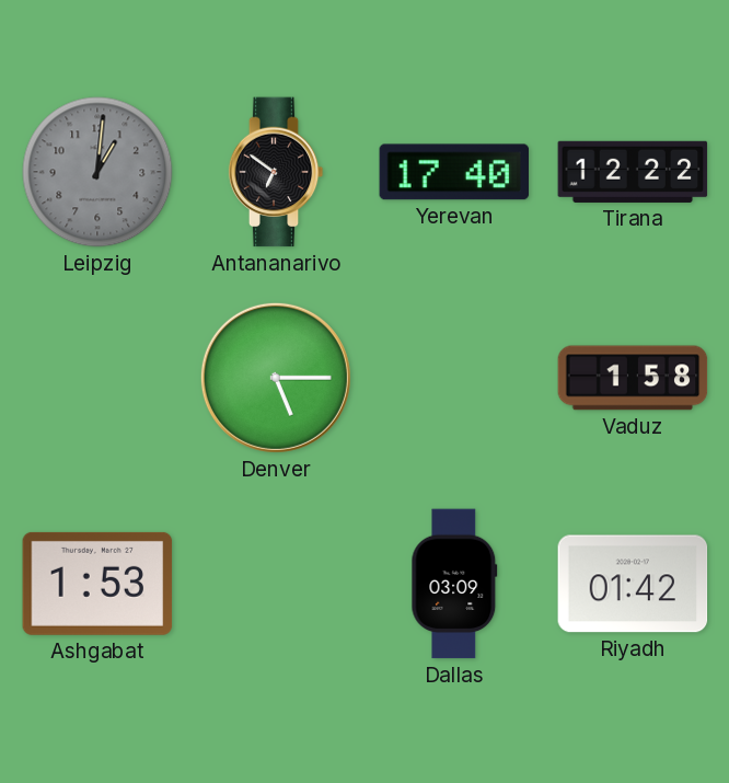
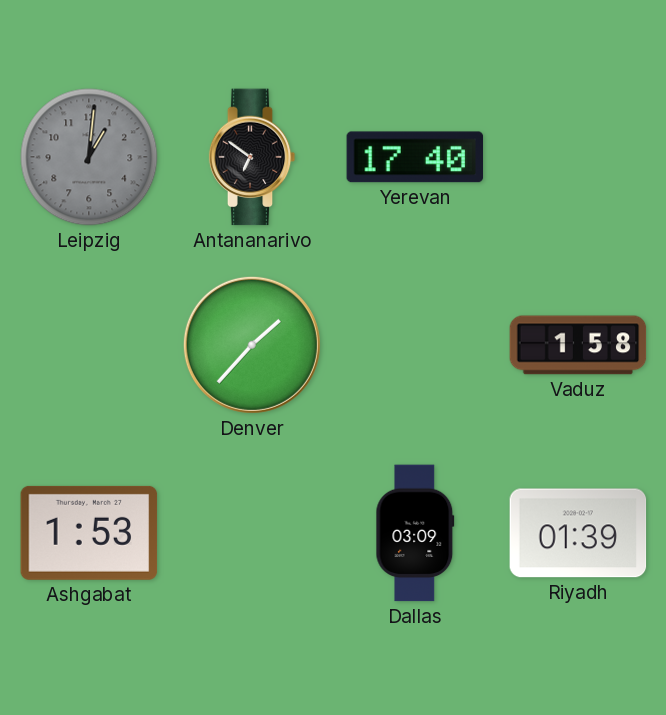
Tirana: 12:22 -> none
Denver: 5:15 -> 1:37
Riyadh: 01:42 -> 01:39
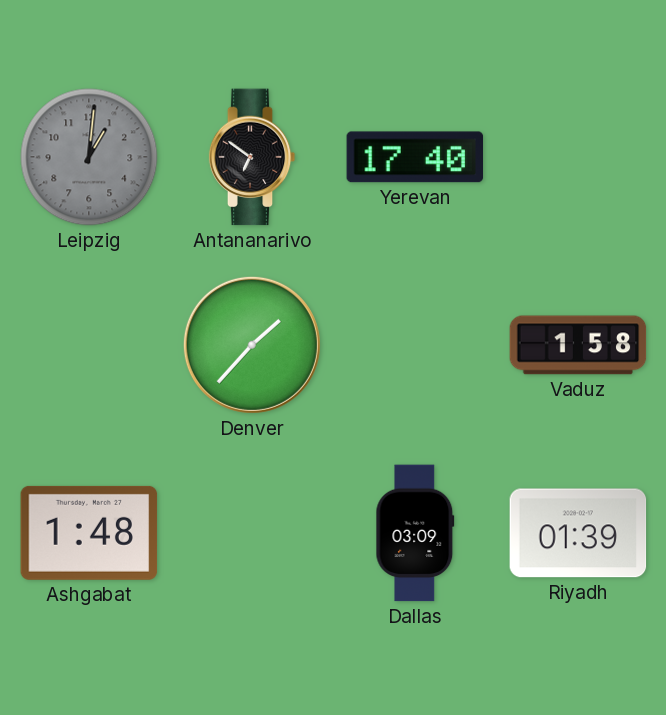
Ashgabat: 1:53 -> 1:48
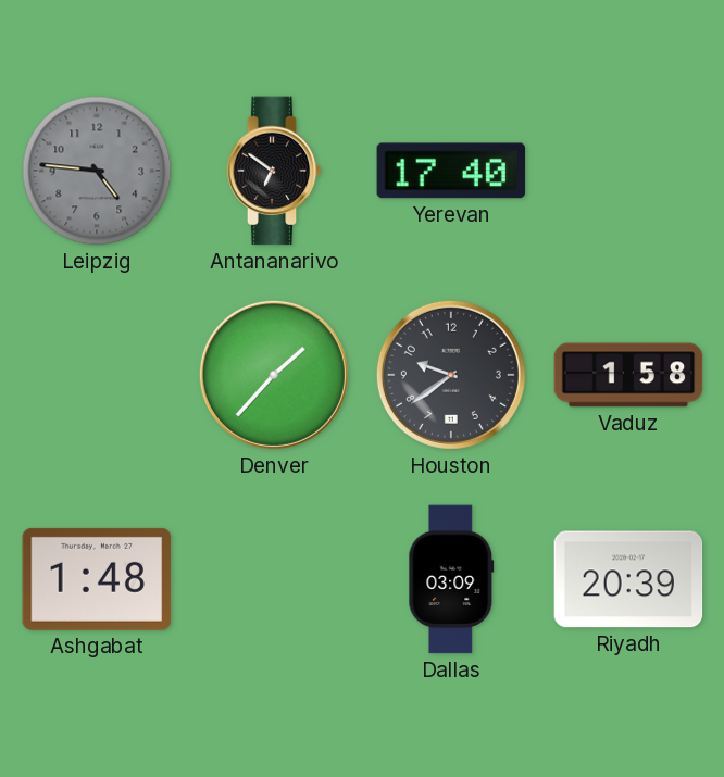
Leipzig: 1:01 -> 4:46
Houston: none -> 9:39
Riyadh: 01:39 -> 20:39
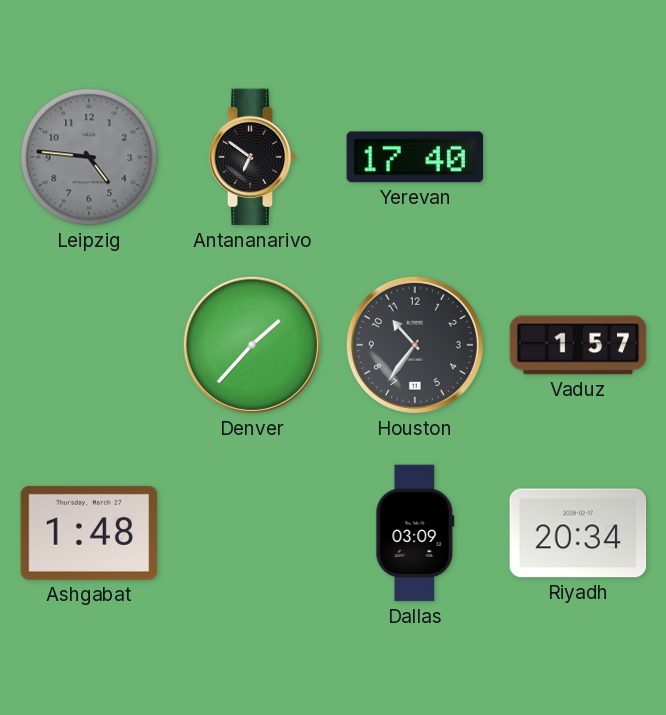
Houston: 9:39 -> 10:36
Vaduz: 1:58 -> 1:57
Riyadh: 20:39 -> 20:34
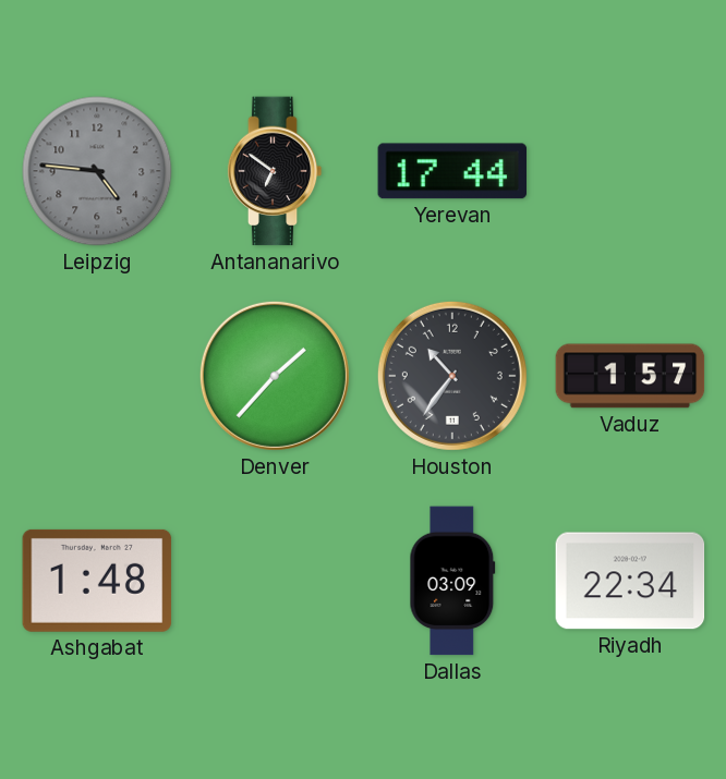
Yerevan: 17:40 -> 17:44
Riyadh: 20:34 -> 22:34
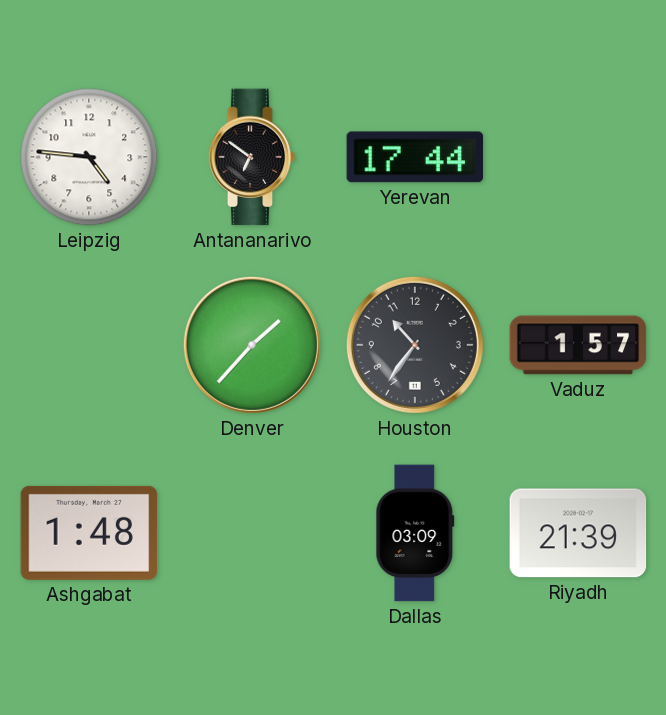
Leipzig dial: grey -> white
Riyadh: 22:34 -> 21:39
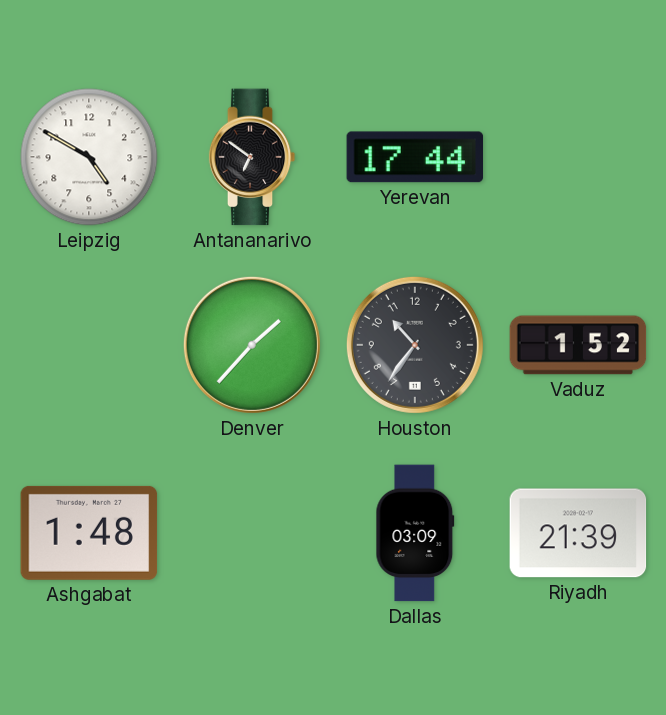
Leipzig: 4:46 -> 4:50
Vaduz: 1:57 -> 1:52
